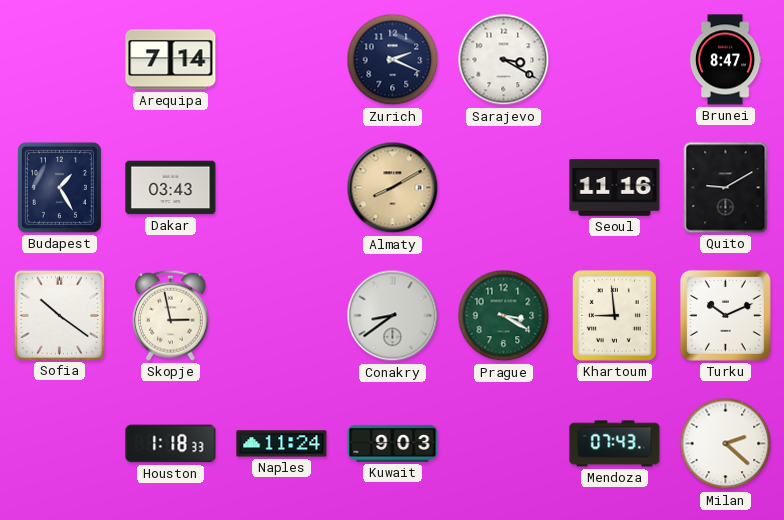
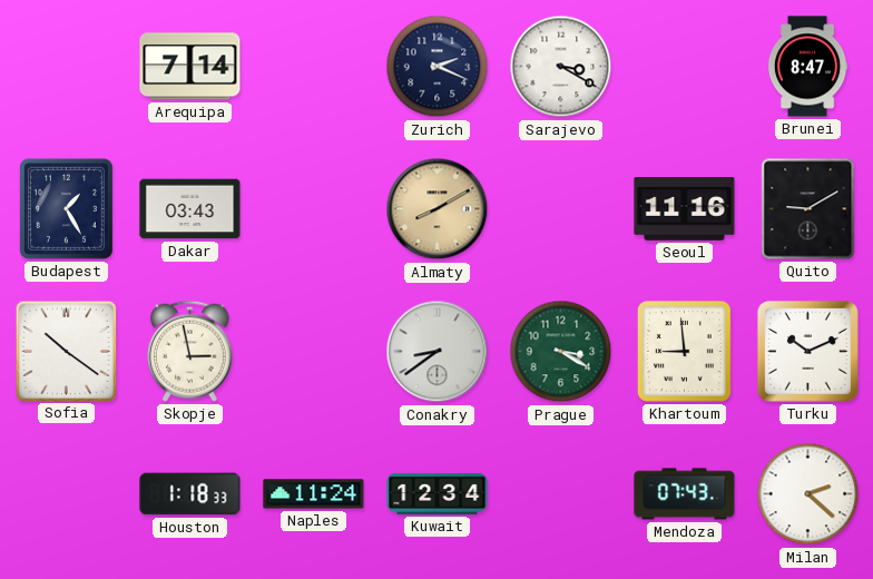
Kuwait: 9:03 -> 12:34
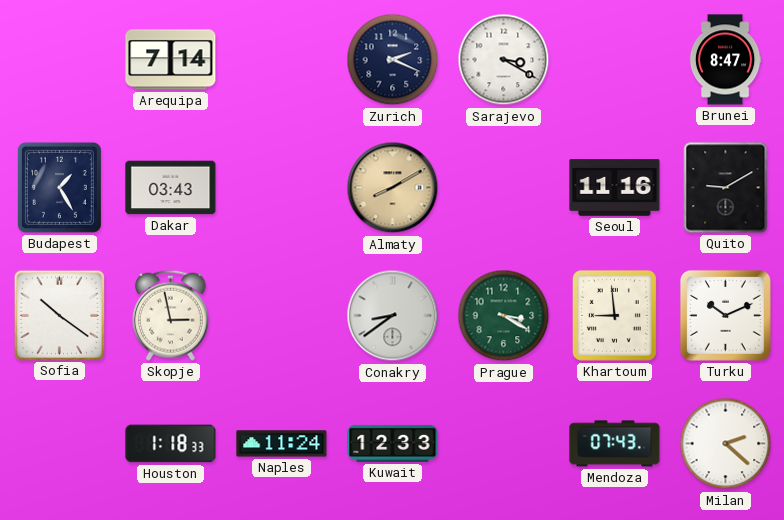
Kuwait: 12:34 -> 12:33
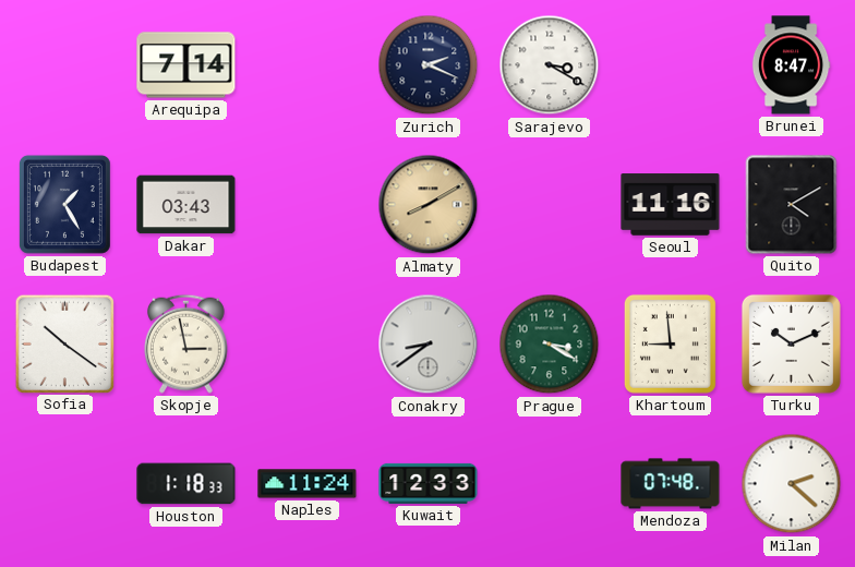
Quito: 9:10 -> 4:10
Mendoza: 07:43 -> 07:48
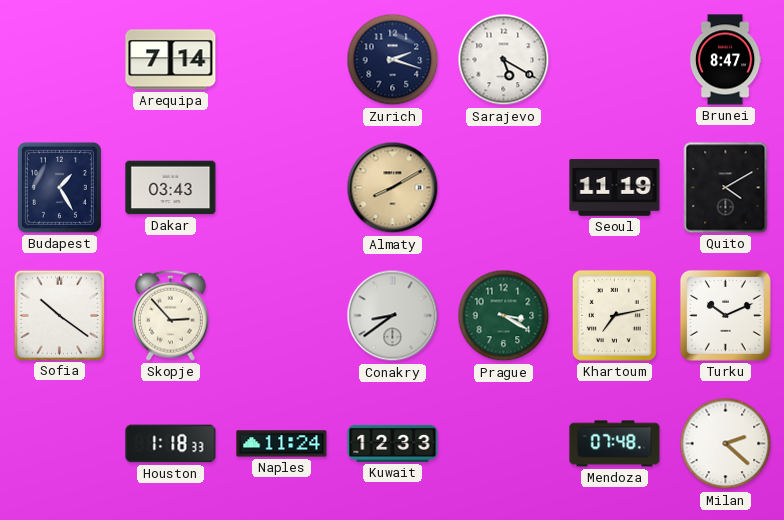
Zurich: 2:19 -> 2:18
Sarajevo: 3:20 -> 5:20
Seoul: 11:16 -> 11:19
Skopje: 2:58 -> 2:53
Khartoum: 8:59 -> 7:13
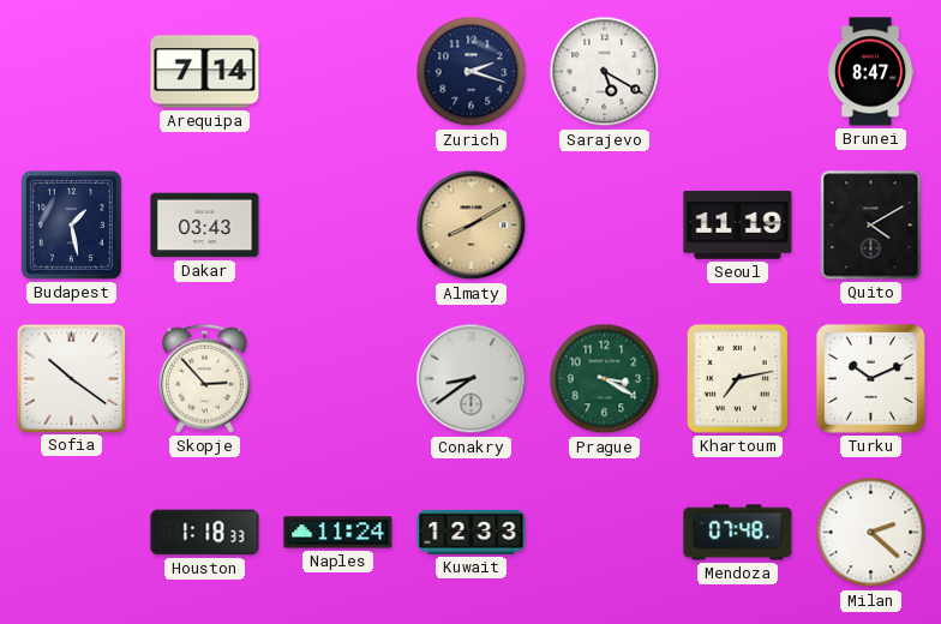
Budapest: 1:25 -> 1:28
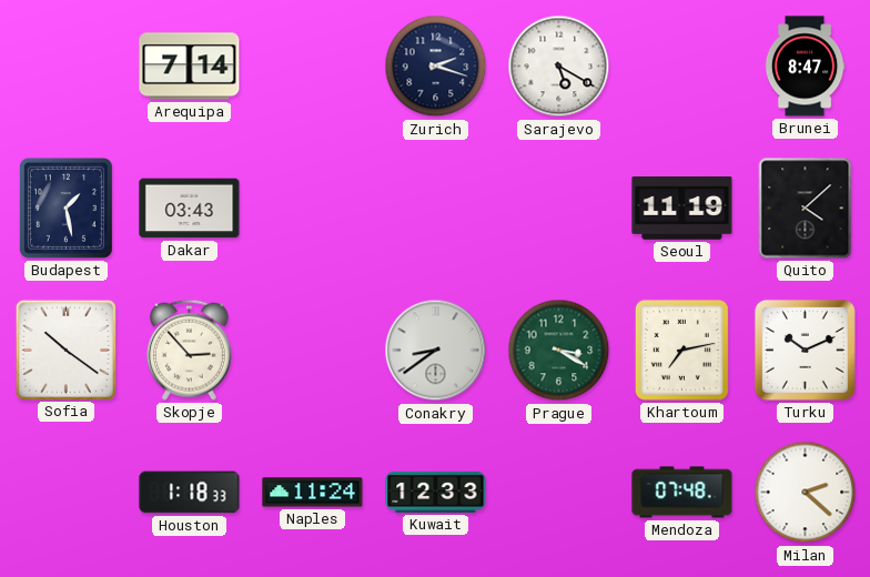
Almaty: 8:10 -> none
Quito: 4:10 -> 4:08
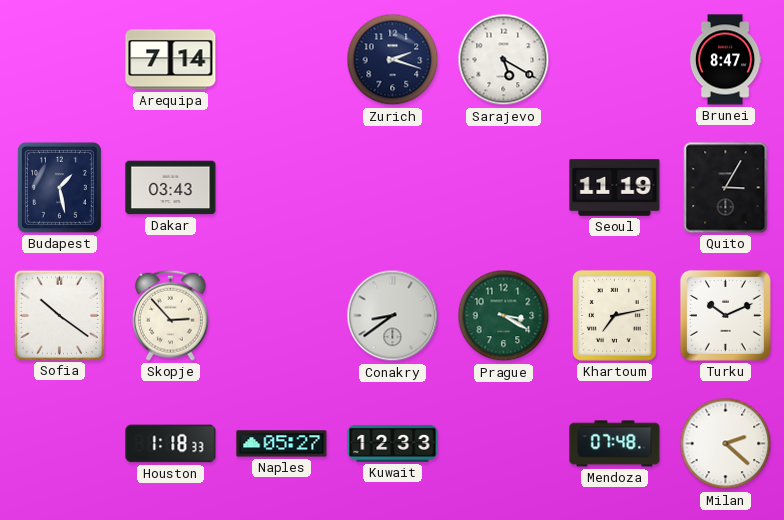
Quito: 4:08 -> 3:05
Naples: 11:24 -> 05:27
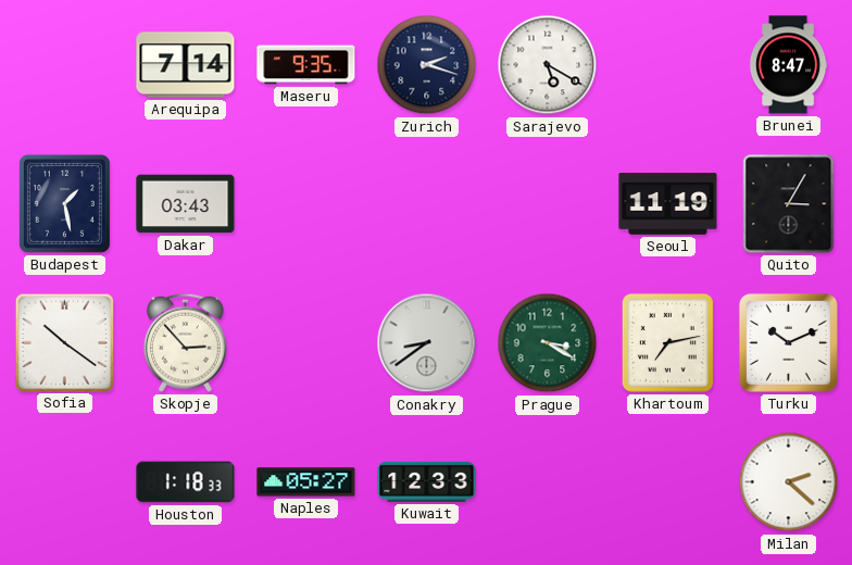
Maseru: none -> 9:35
Mendoza: 07:48 -> none
